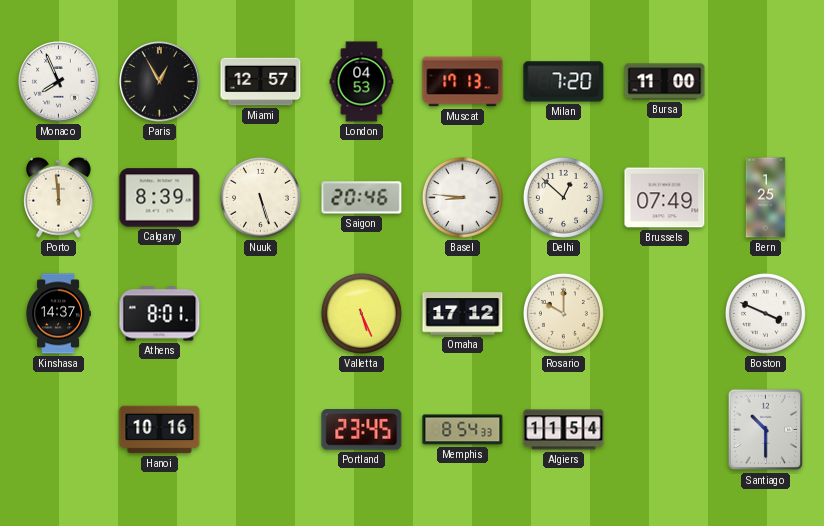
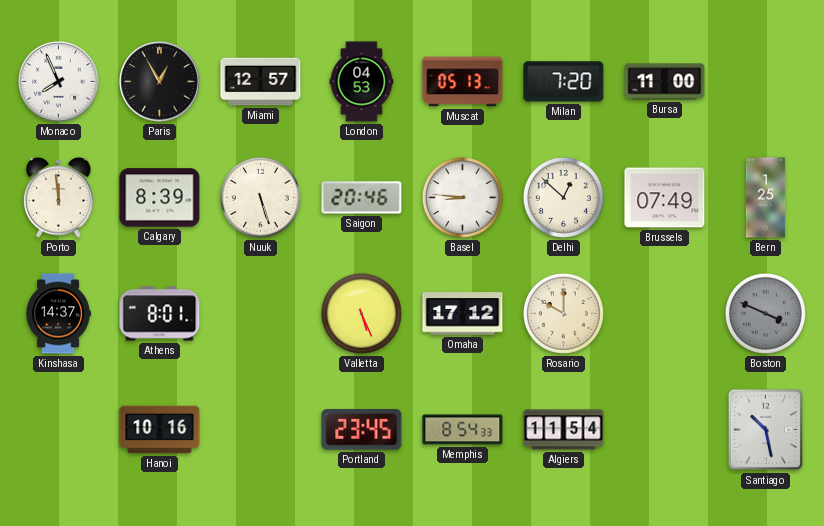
Muscat: 17:13 -> 05:13
Boston dial: white -> grey
Santiago: 10:30 -> 10:28
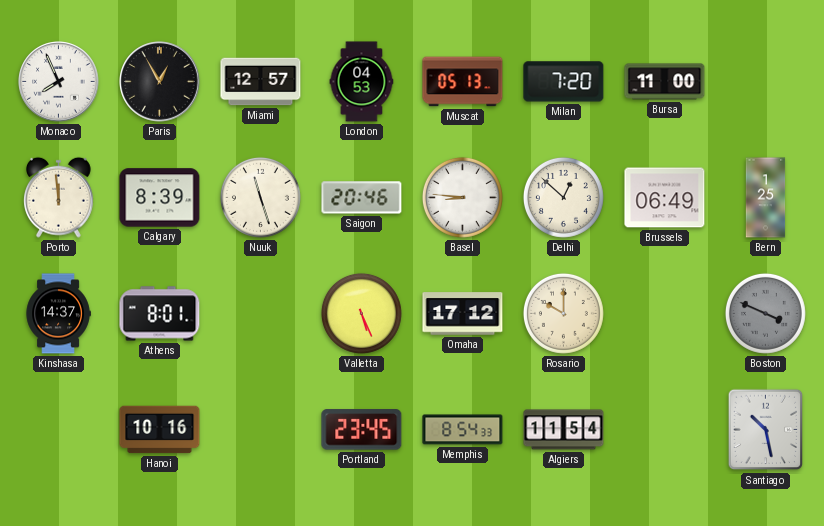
Nuuk: 5:27 -> 11:27
Brussels: 07:49 -> 06:49
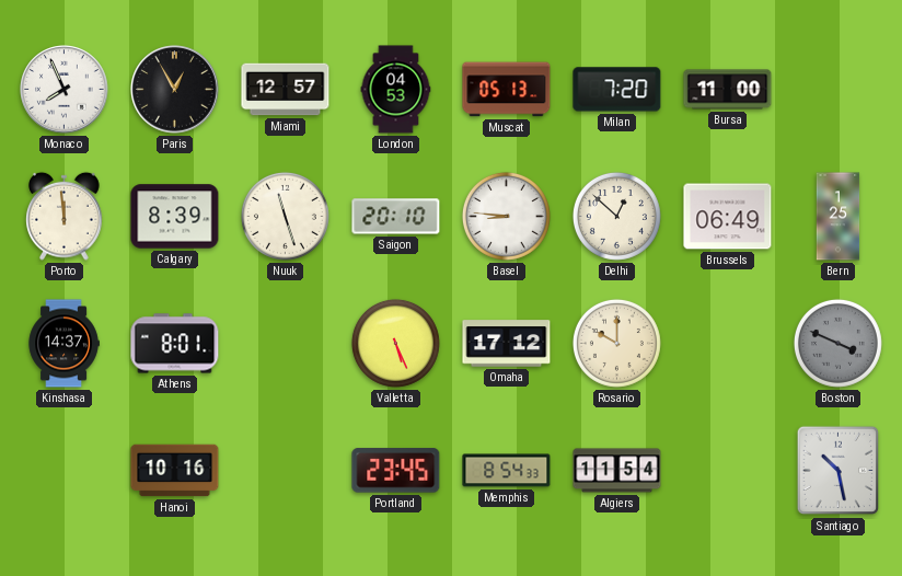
Saigon: 20:46 -> 20:10
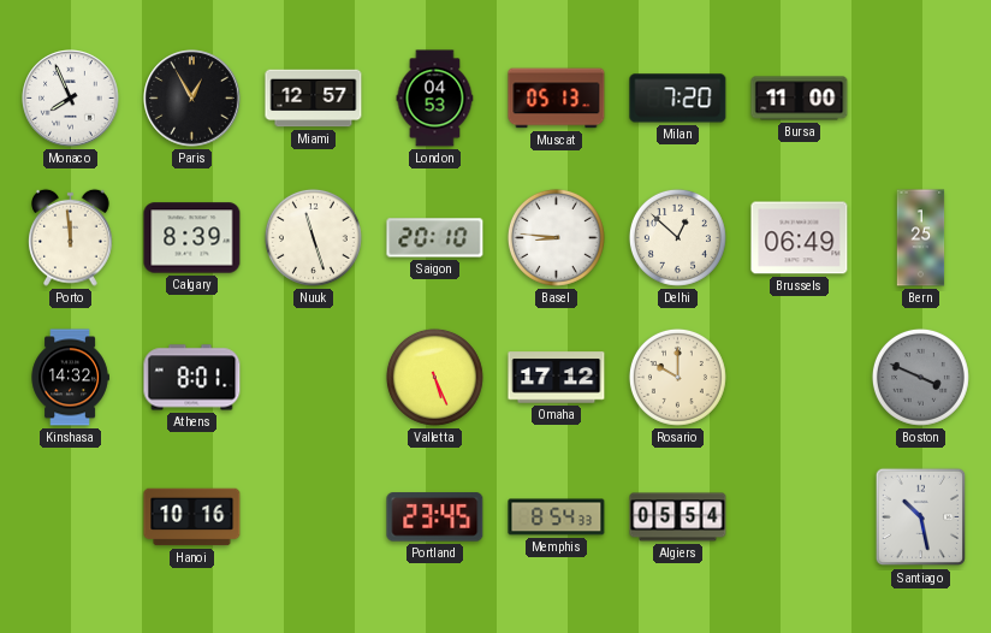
Kinshasa: 14:37 -> 14:32
Algiers: 11:54 -> 05:54
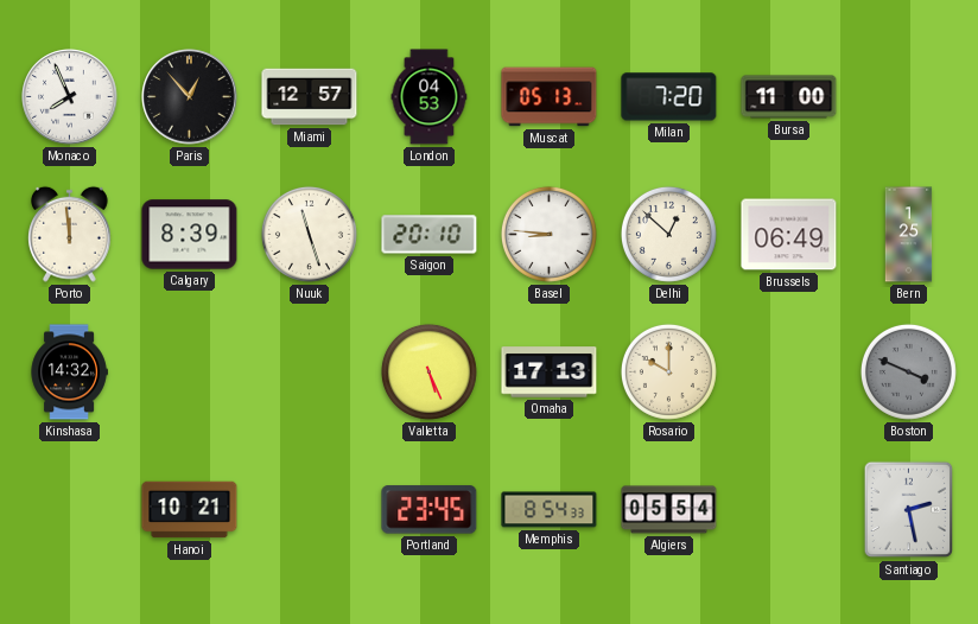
Paris: 12:55 -> 12:53
Athens: 8:01 -> none
Omaha: 17:12 -> 17:13
Hanoi: 10:16 -> 10:21
Santiago: 10:28 -> 2:28
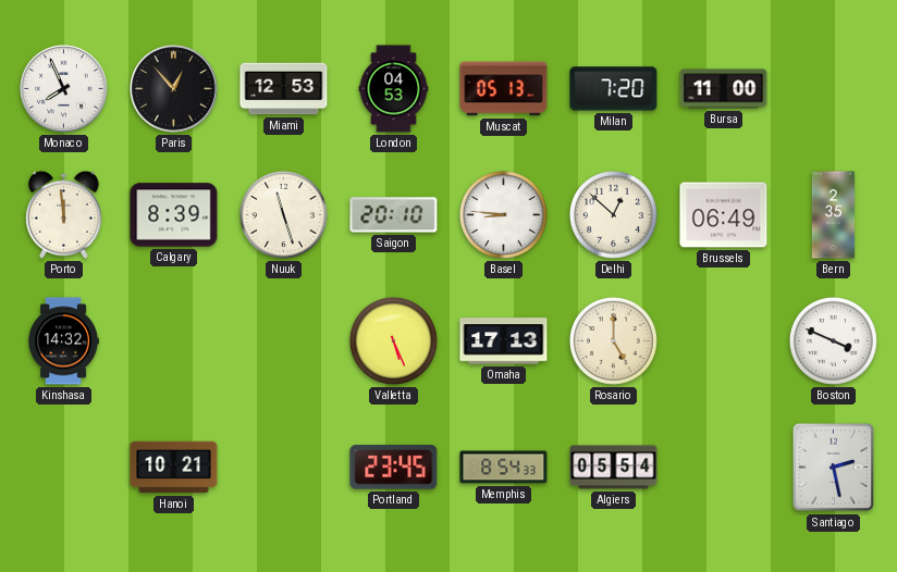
Miami: 12:57 -> 12:53
Bern: 1:25 -> 2:35
Rosario: 10:00 -> 5:00
Boston dial: grey -> white
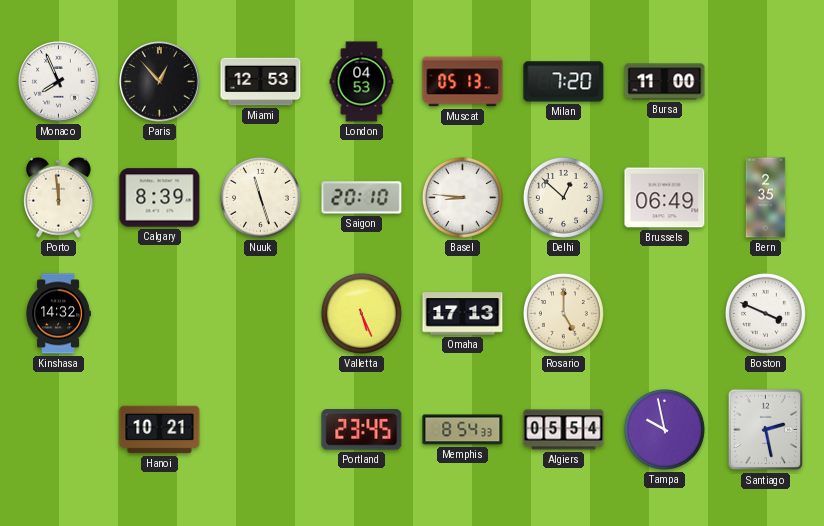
Tampa: none -> 9:58
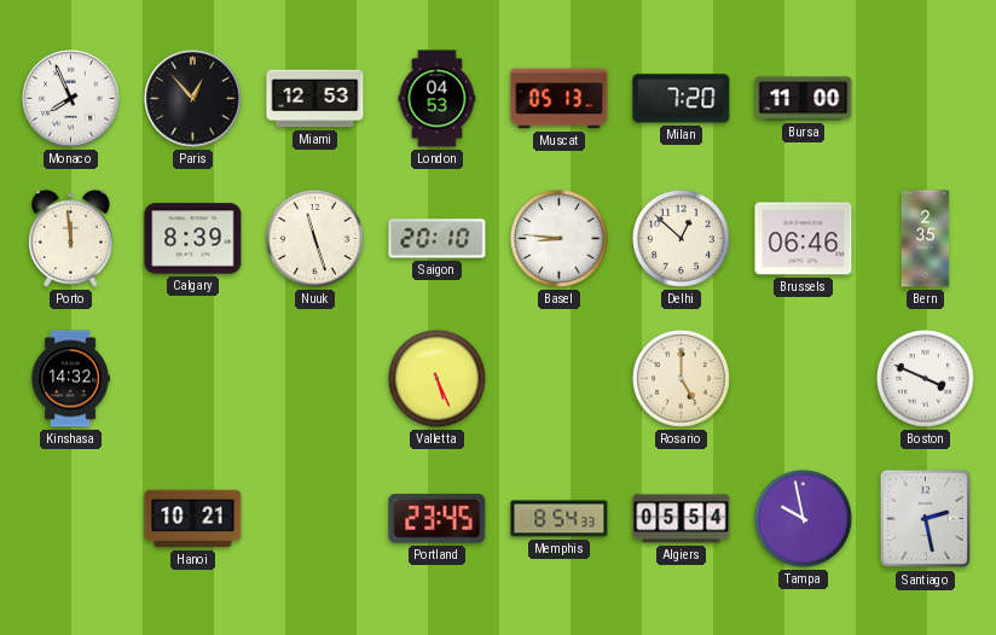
Brussels: 06:49 -> 06:46
Omaha: 17:13 -> none
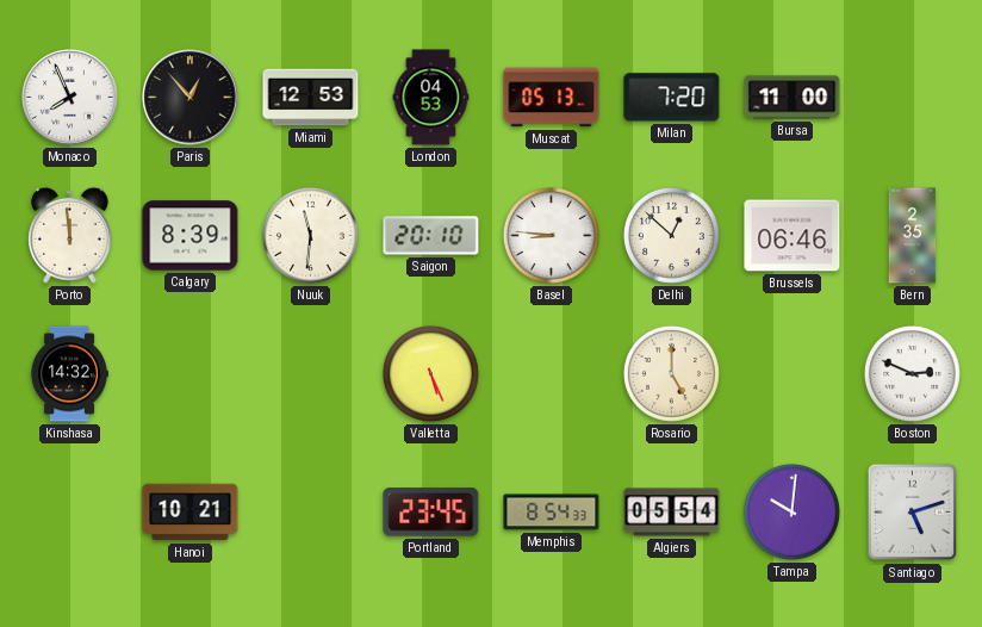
Nuuk: 11:27 -> 11:31
Boston: 3:49 -> 2:49
Tampa: 9:58 -> 10:01
Santiago: 2:28 -> 5:12
